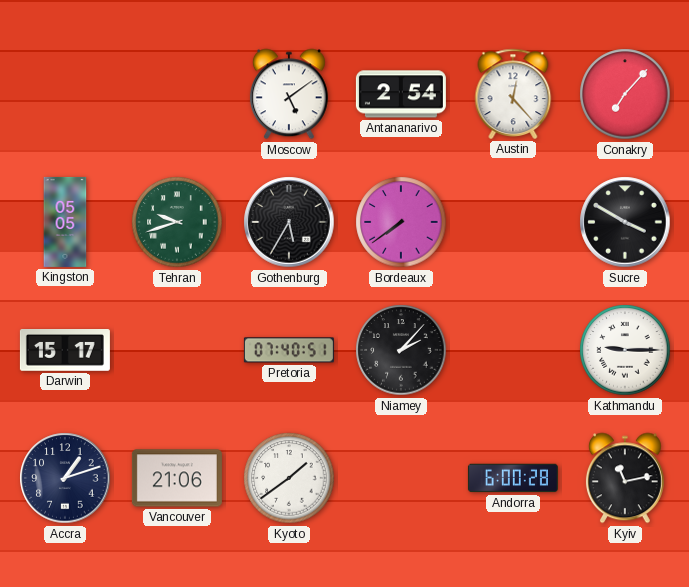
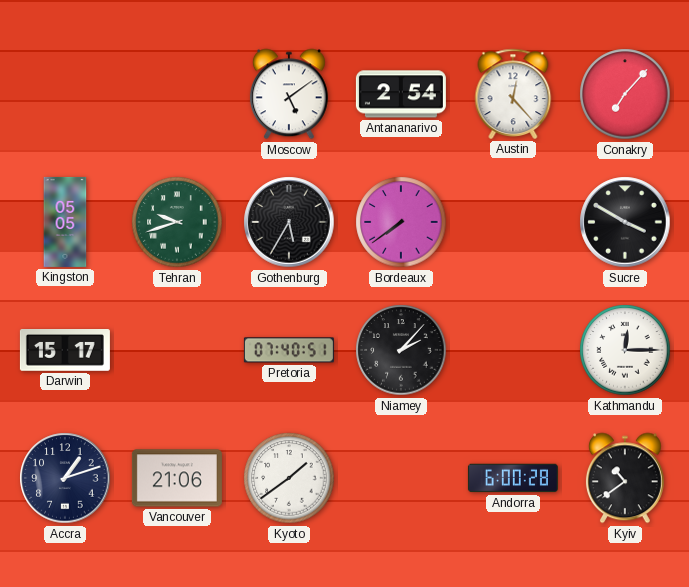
Kathmandu: 9:15 -> 12:15
Kyiv: 11:13 -> 10:39
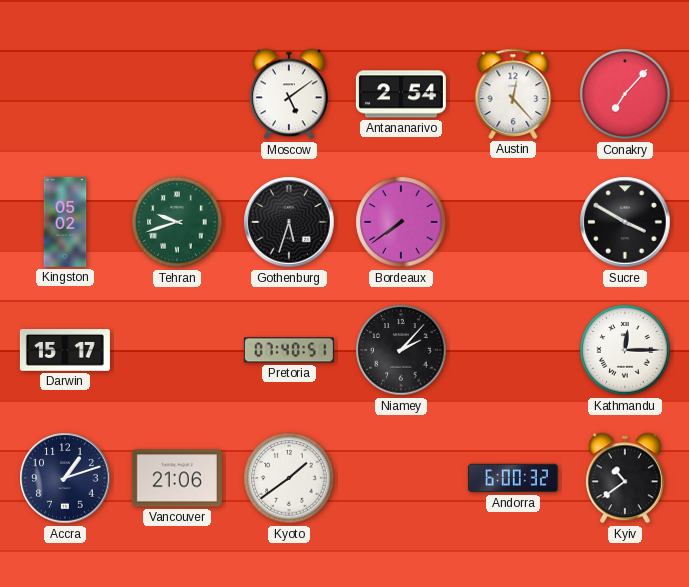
Kingston: 05:05 -> 05:02
Gothenburg: 5:35 -> 5:33
Andorra: 6:00:28 -> 6:00:32
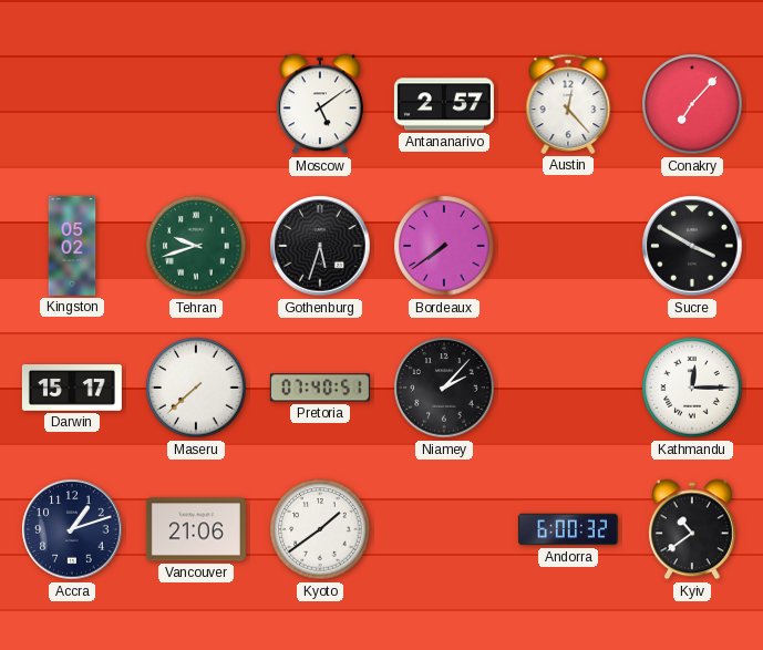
Antananarivo: 2:54 -> 2:57
Maseru: none -> 7:38
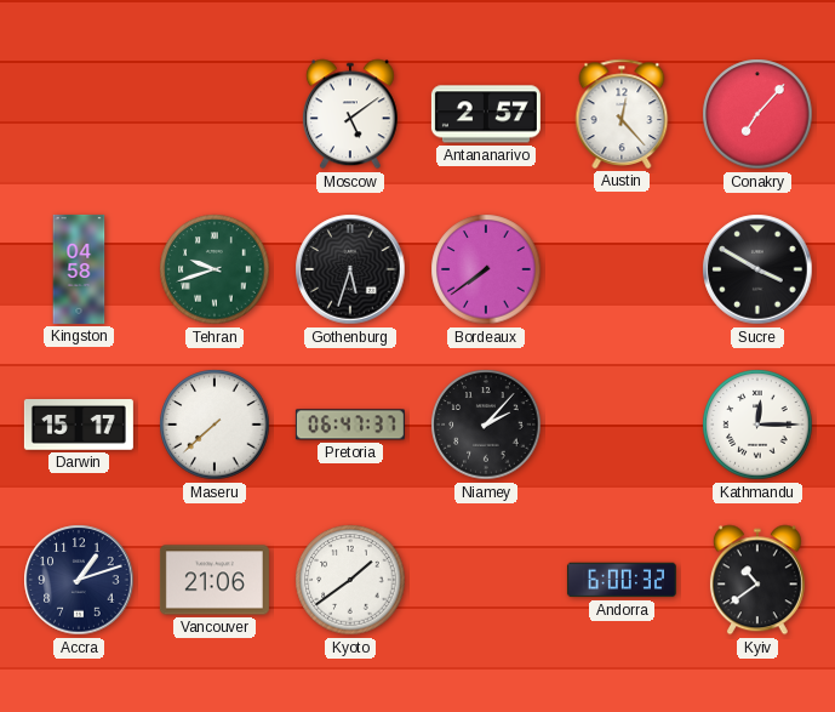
Kingston: 05:02 -> 04:58
Pretoria: 07:40 -> 06:47
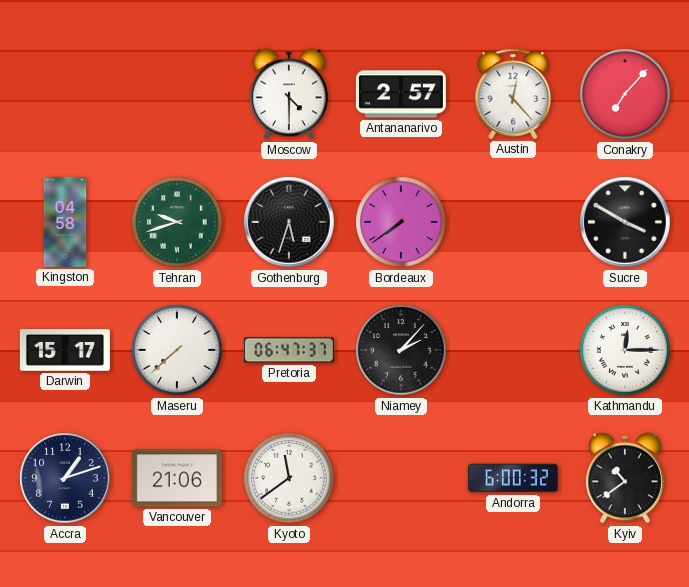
Moscow: 5:09 -> 4:30
Kyoto: 1:39 -> 11:39
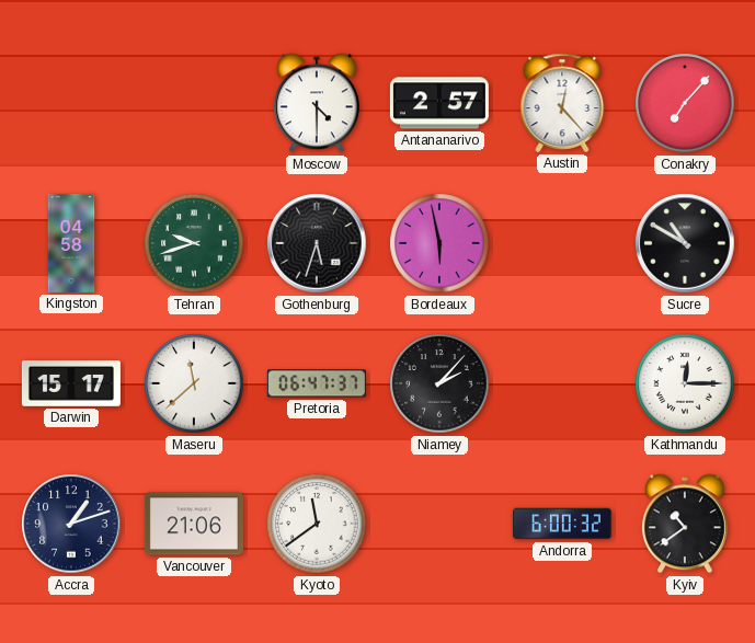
Bordeaux: 7:39 -> 5:58
Sucre: 3:50 -> 10:50
Maseru: 7:38 -> 11:38
